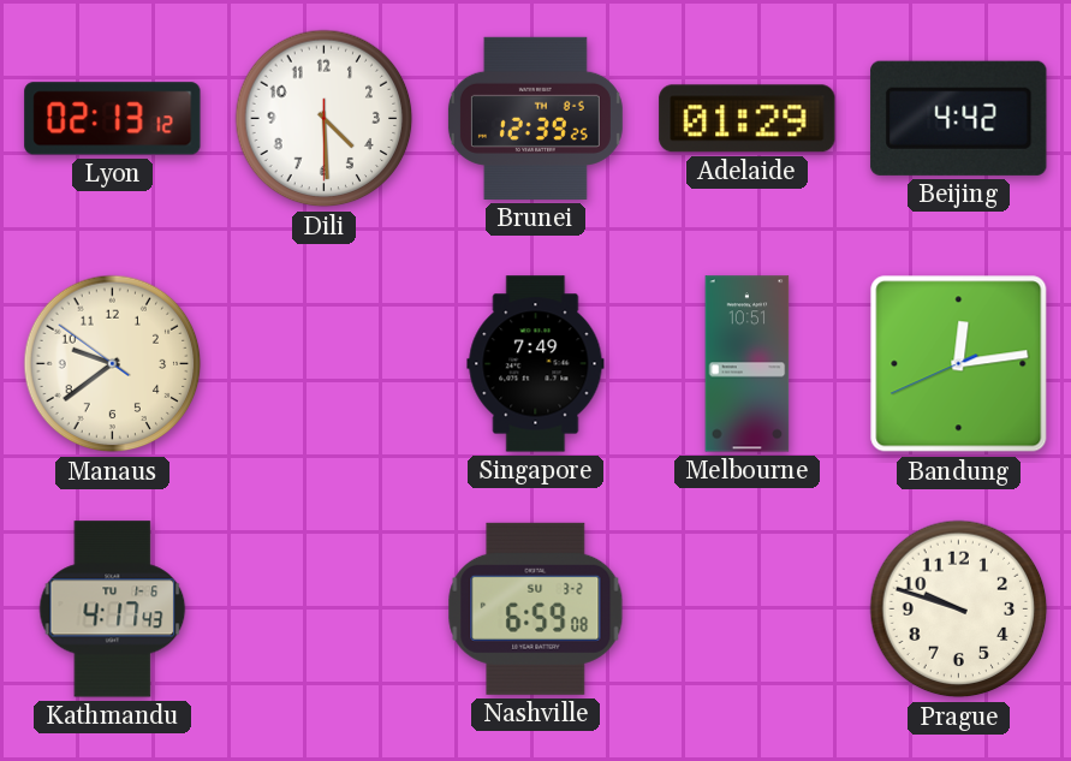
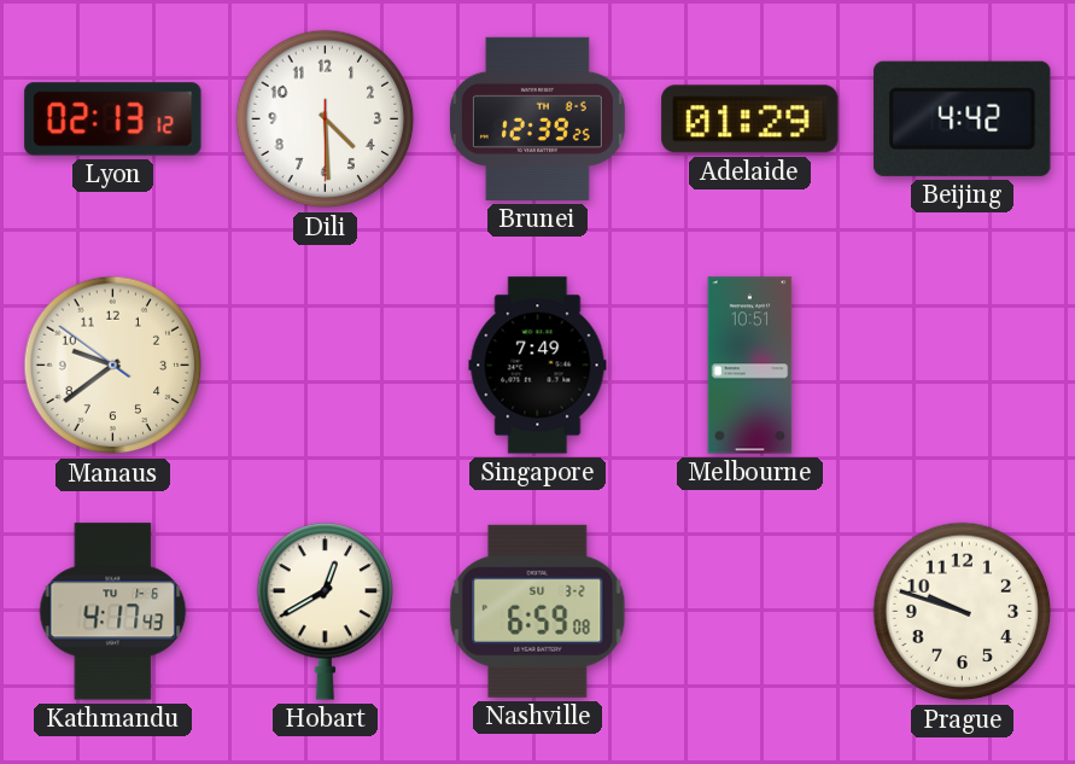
Bandung: 12:13 -> none
Hobart: none -> 12:40
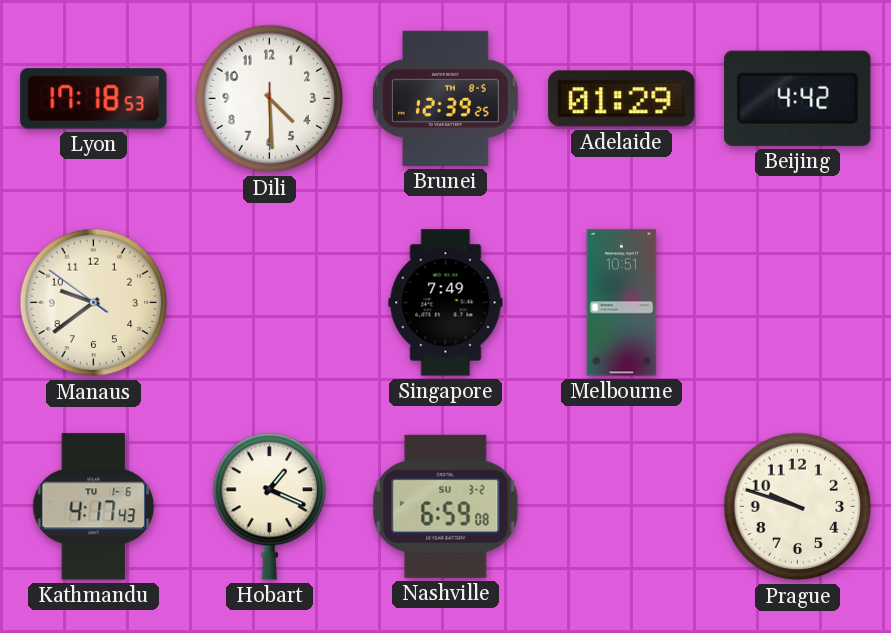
Lyon: 02:13 -> 17:18
Hobart: 12:40 -> 1:19
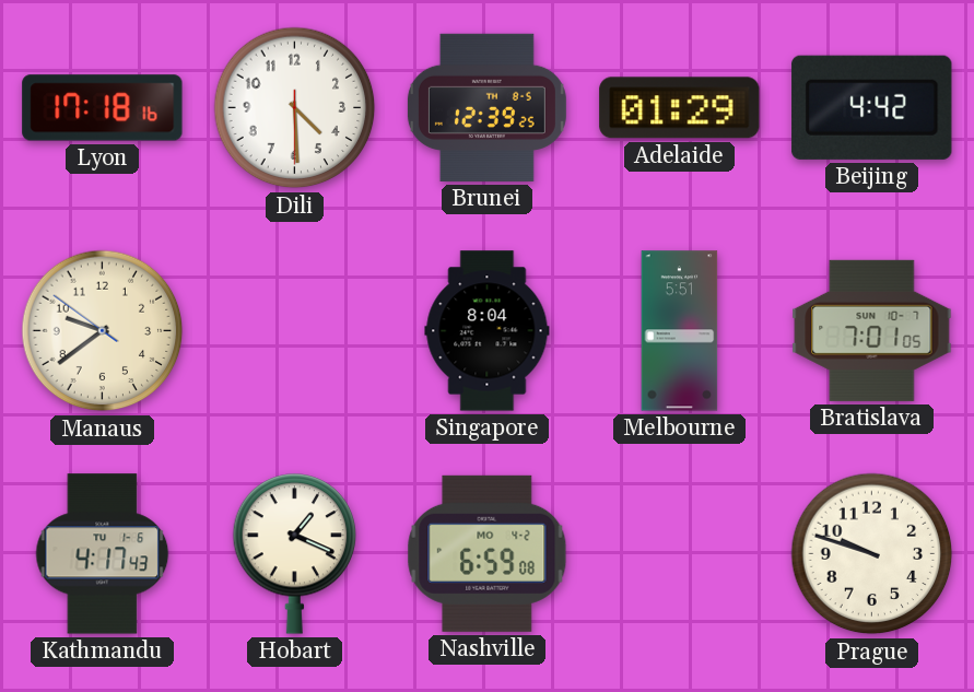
Lyon: 17:18:53 -> 17:18:16
Singapore: 7:49 -> 8:04
Melbourne: 10:51 -> 5:51
Bratislava: none -> 7:01
Nashville date: SU 3-2 -> MO 4-2
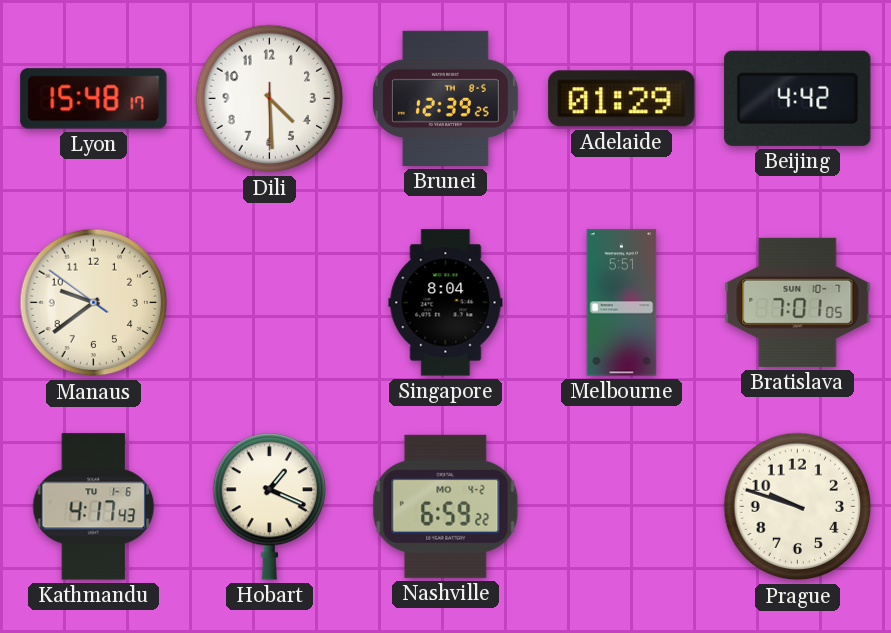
Lyon: 17:18 -> 15:48
Nashville: 6:59:08 -> 6:59:22
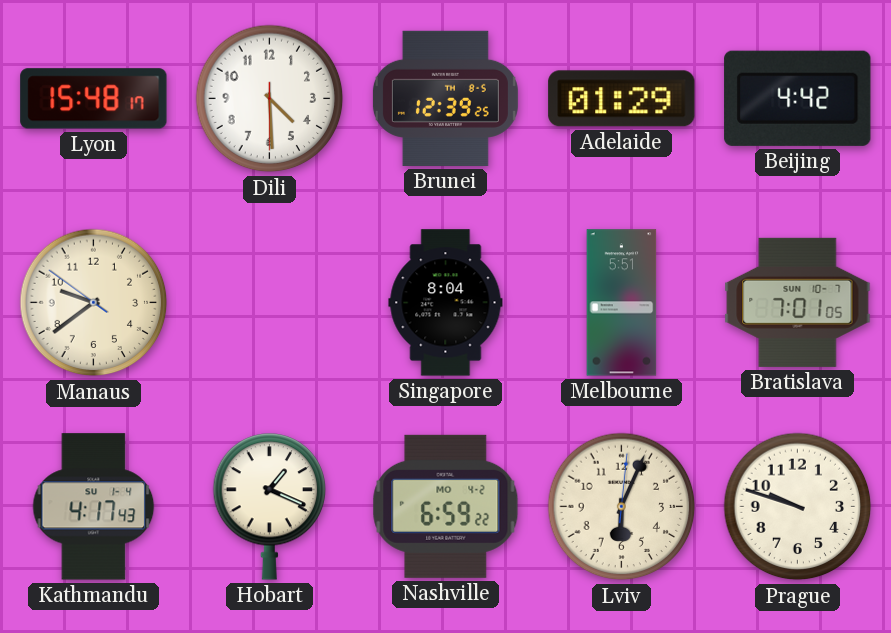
Kathmandu date: TU 1-6 -> SU 1-4
Lviv: none -> 6:04
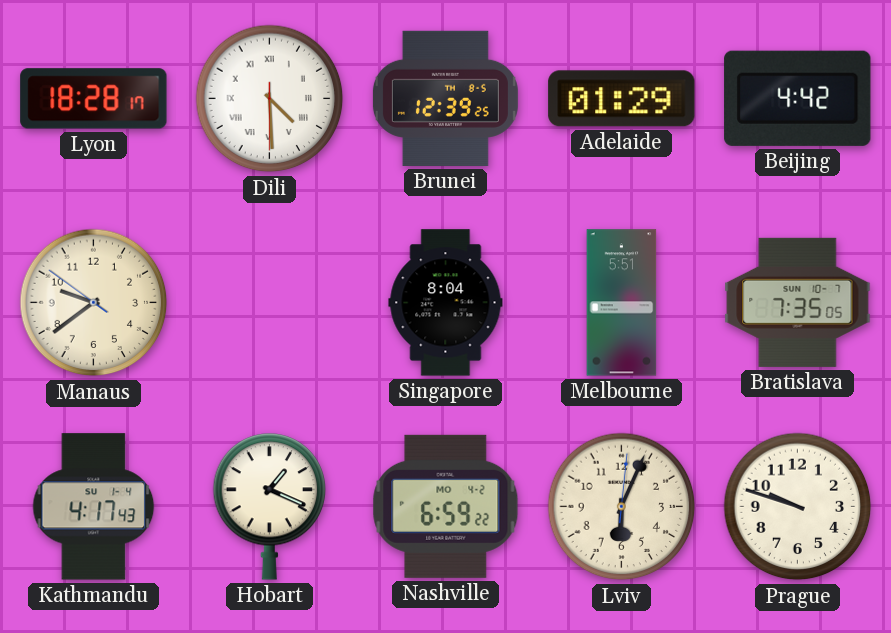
Lyon: 15:48 -> 18:28
Dili numerals: Arabic -> Roman
Bratislava: 7:01 -> 7:35
